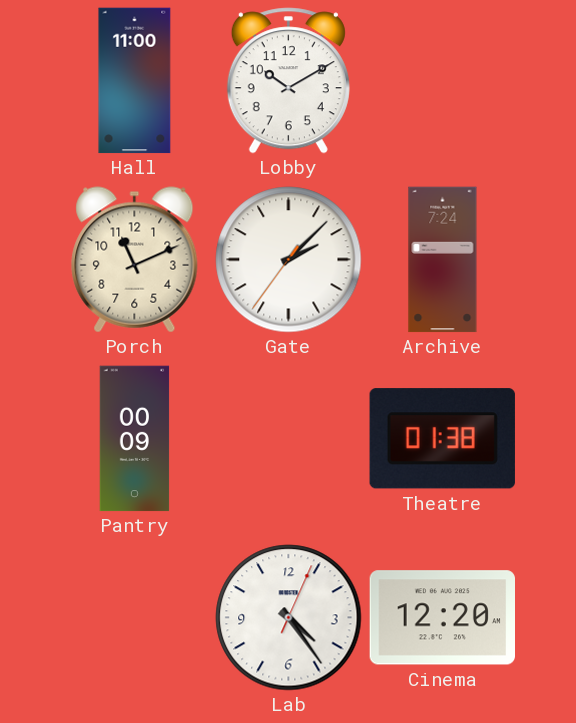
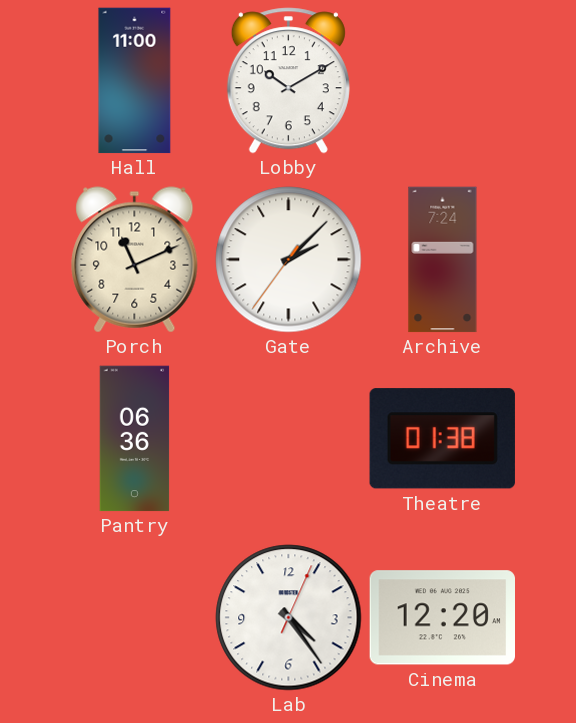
Pantry: 00:09 -> 06:36
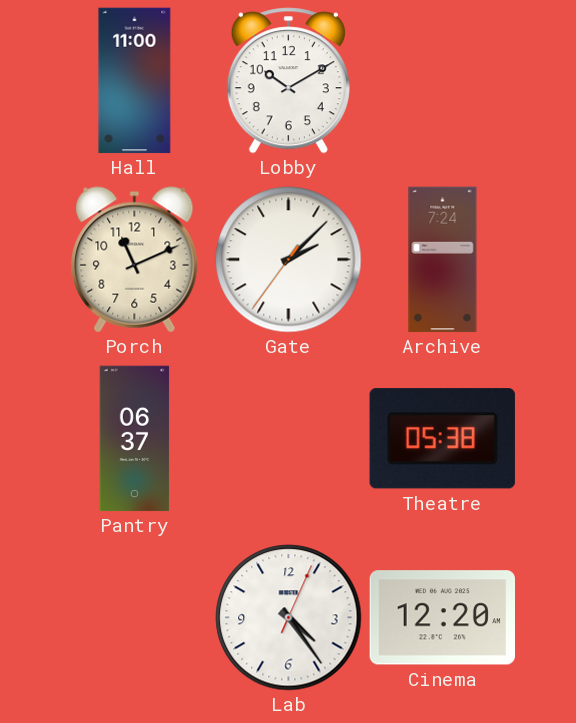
Pantry: 06:36 -> 06:37
Theatre: 01:38 -> 05:38
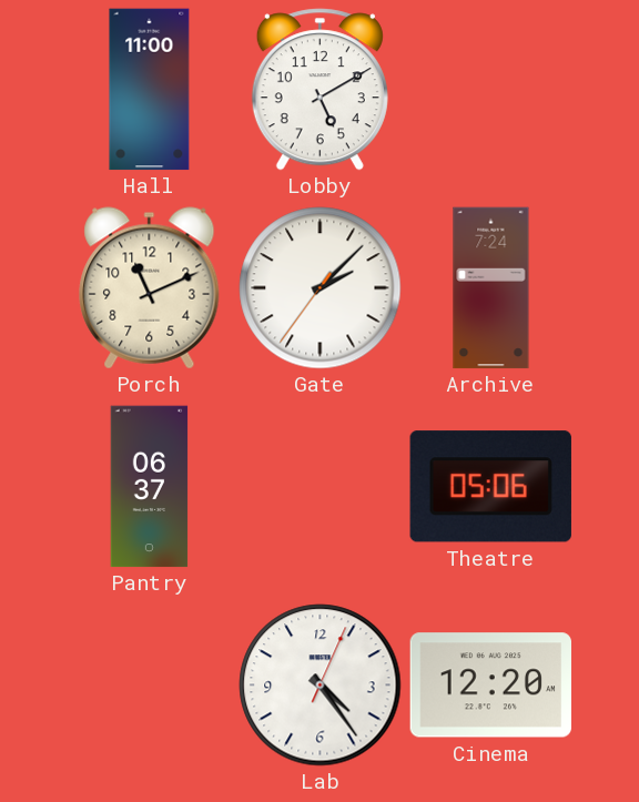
Lobby: 10:10 -> 5:10
Theatre: 05:38 -> 05:06
